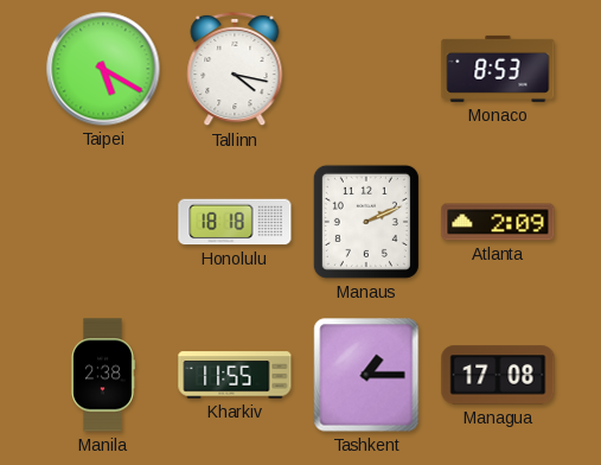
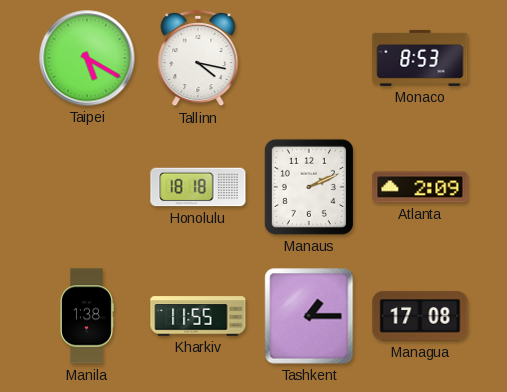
Manila: 2:38 -> 1:38
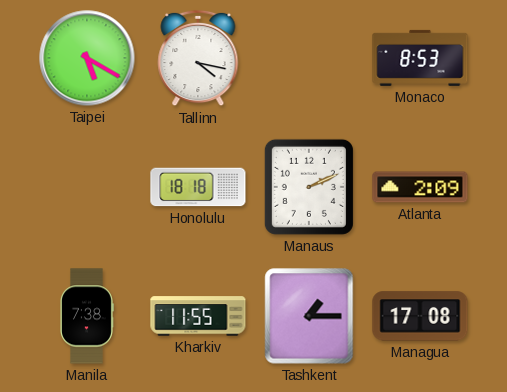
Manila: 1:38 -> 7:38
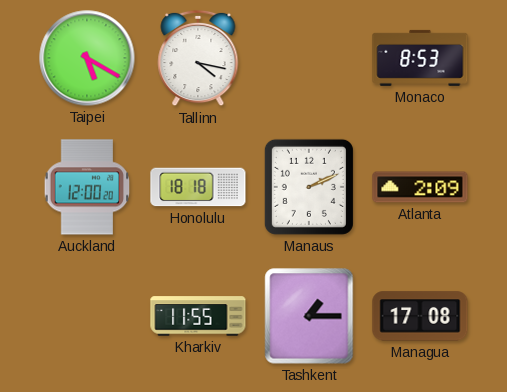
Auckland: none -> 12:00
Manila: 7:38 -> none
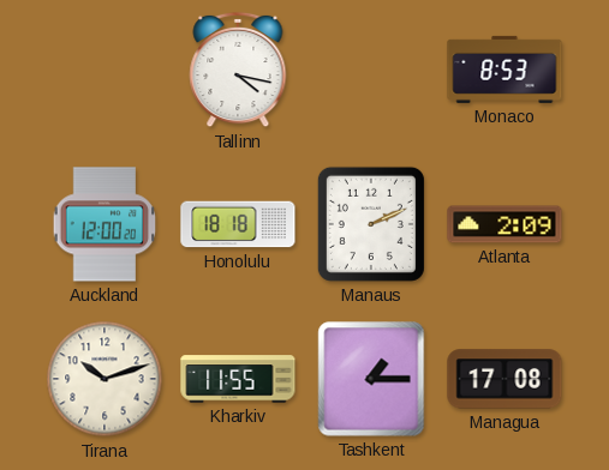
Taipei: 5:20 -> none
Tirana: none -> 10:12
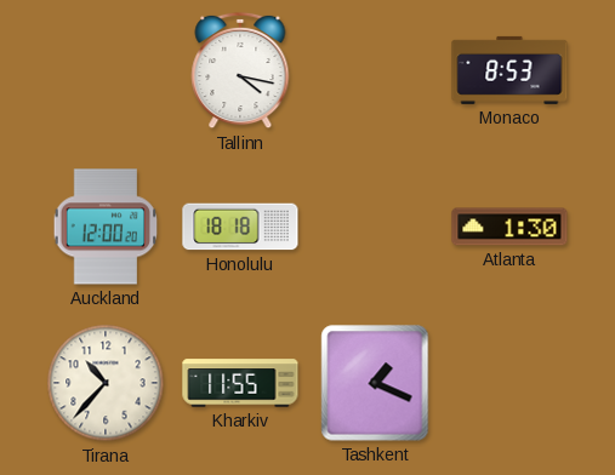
Manaus: 2:11 -> none
Atlanta: 2:09 -> 1:30
Tirana: 10:12 -> 10:37
Tashkent: 1:15 -> 1:19
Managua: 17:08 -> none
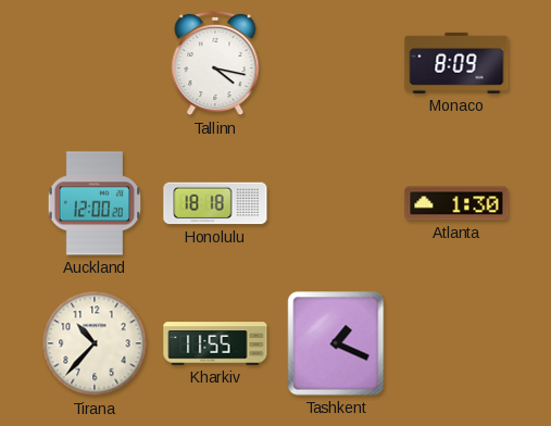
Monaco: 8:53 -> 8:09
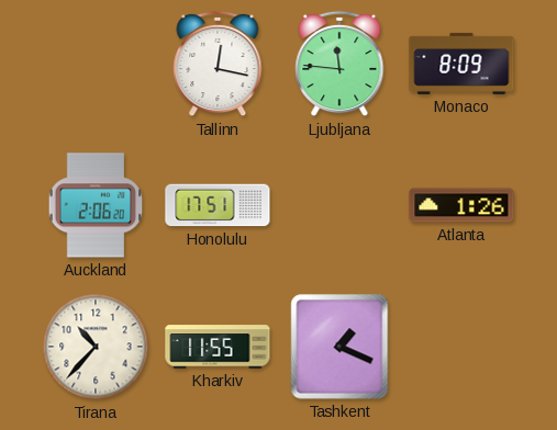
Tallinn: 4:17 -> 12:17
Ljubljana: none -> 11:46
Auckland: 12:00 -> 2:06
Honolulu: 18:18 -> 17:51
Atlanta: 1:30 -> 1:26
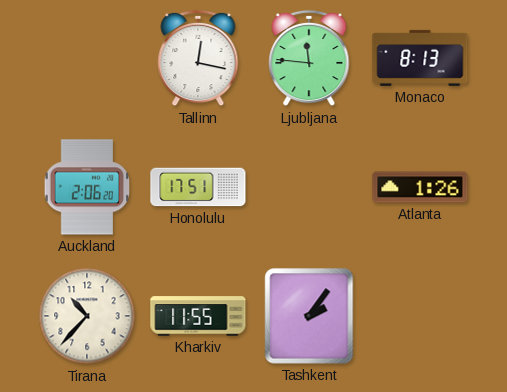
Monaco: 8:09 -> 8:13
Tashkent: 1:19 -> 2:06
